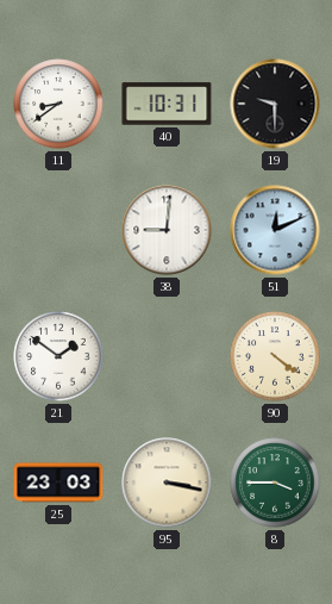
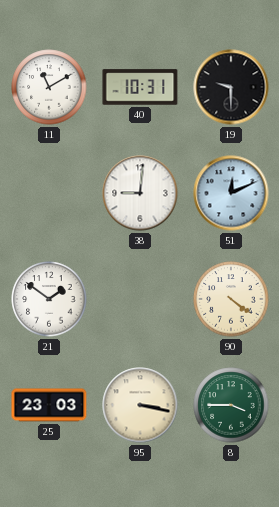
11: 8:39 -> 11:10
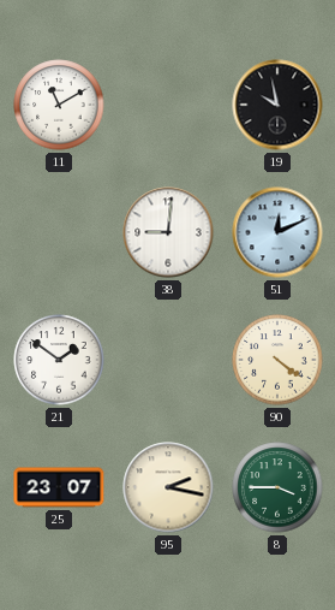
40: 10:31 -> none
19: 9:30 -> 9:58
25: 23:03 -> 23:07
95: 3:17 -> 2:17
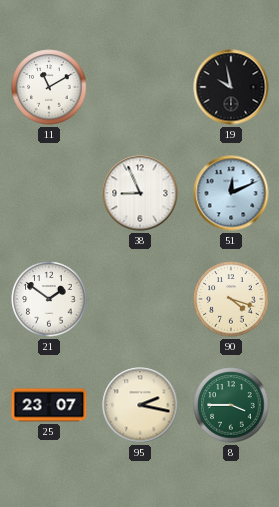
38: 9:01 -> 8:56
90: 4:21 -> 4:18
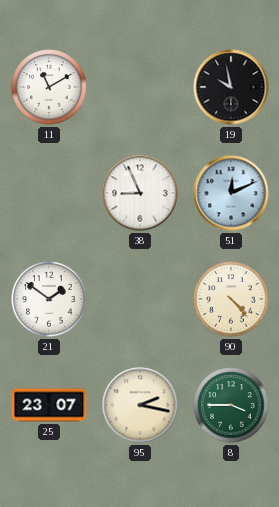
90: 4:18 -> 4:23
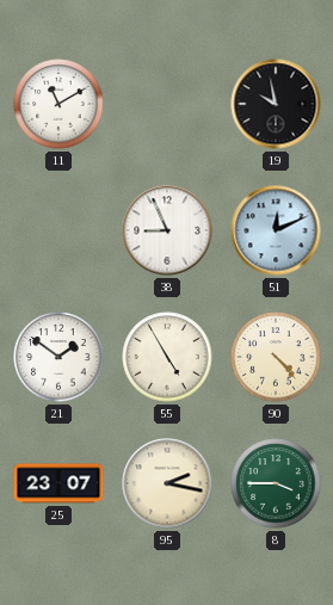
55: none -> 4:55
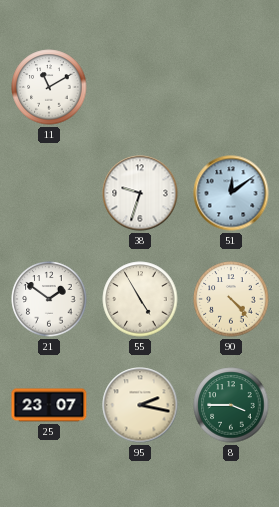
19: 9:58 -> none
38: 8:56 -> 9:33
51: 12:11 -> 12:09
